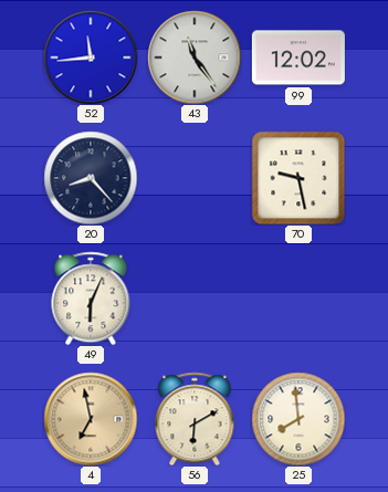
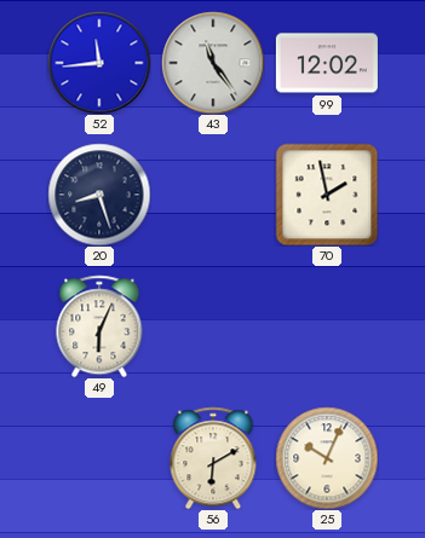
20: 8:23 -> 8:27
70: 9:28 -> 1:58
4: 6:58 -> none
25: 7:59 -> 10:04
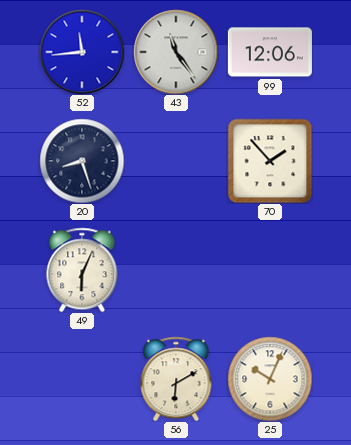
99: 12:02 -> 12:06
70: 1:58 -> 1:53
